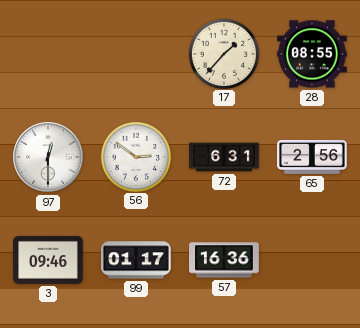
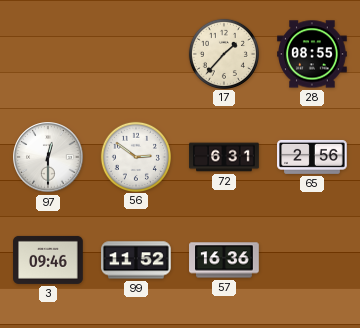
99: 01:17 -> 11:52
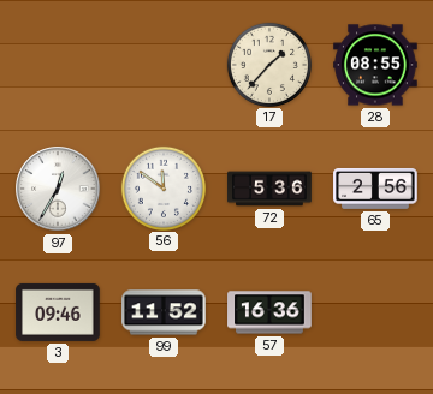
97: 12:30 -> 12:35
56: 2:51 -> 11:51
72: 6:31 -> 5:36
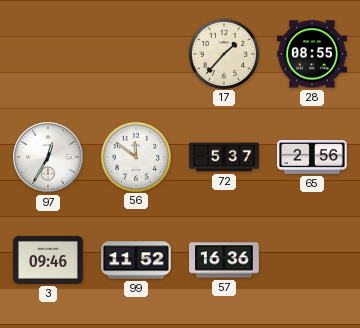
72: 5:36 -> 5:37
